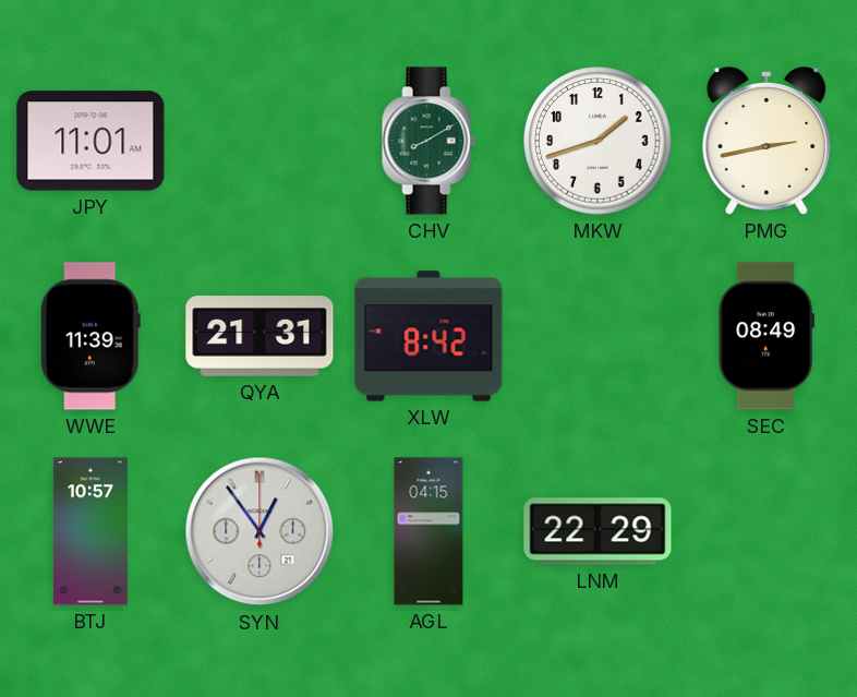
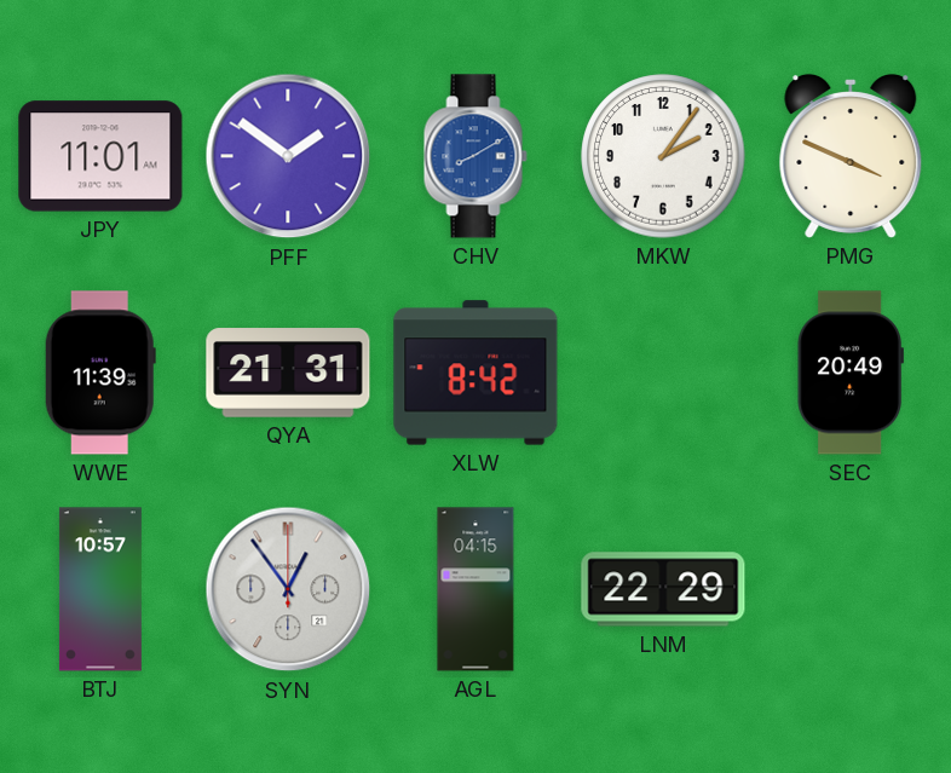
PFF: none -> 1:51
CHV dial: green -> blue
MKW: 1:42 -> 2:06
PMG: 2:43 -> 3:49
SEC: 08:49 -> 20:49
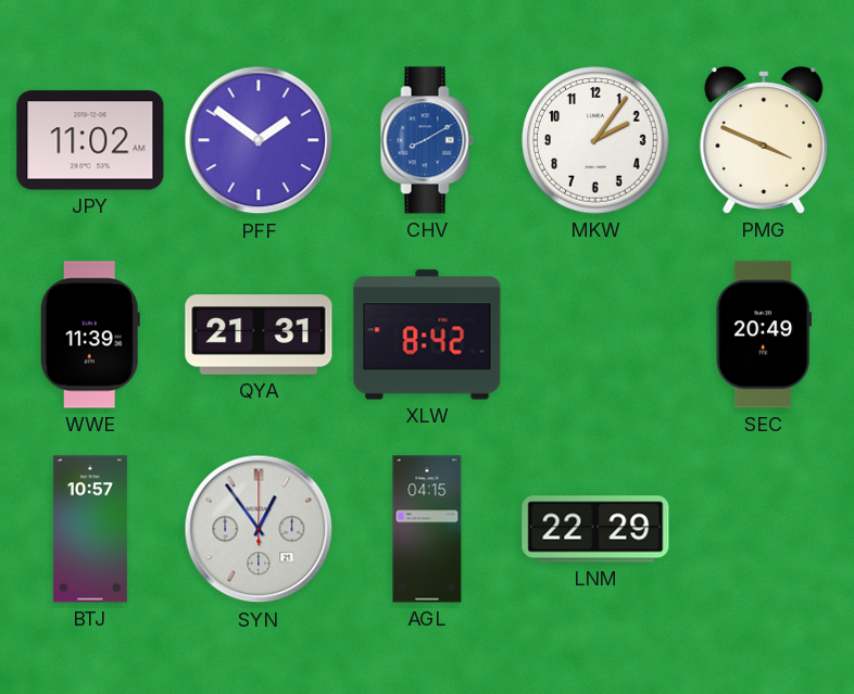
JPY: 11:01 -> 11:02
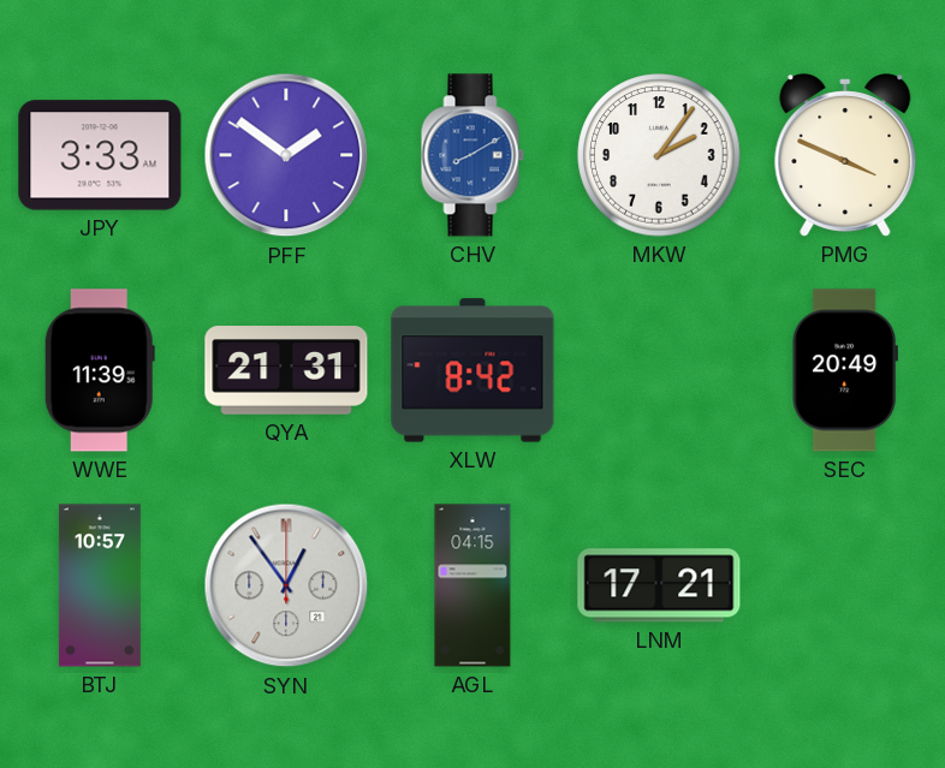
JPY: 11:02 -> 3:33
LNM: 22:29 -> 17:21
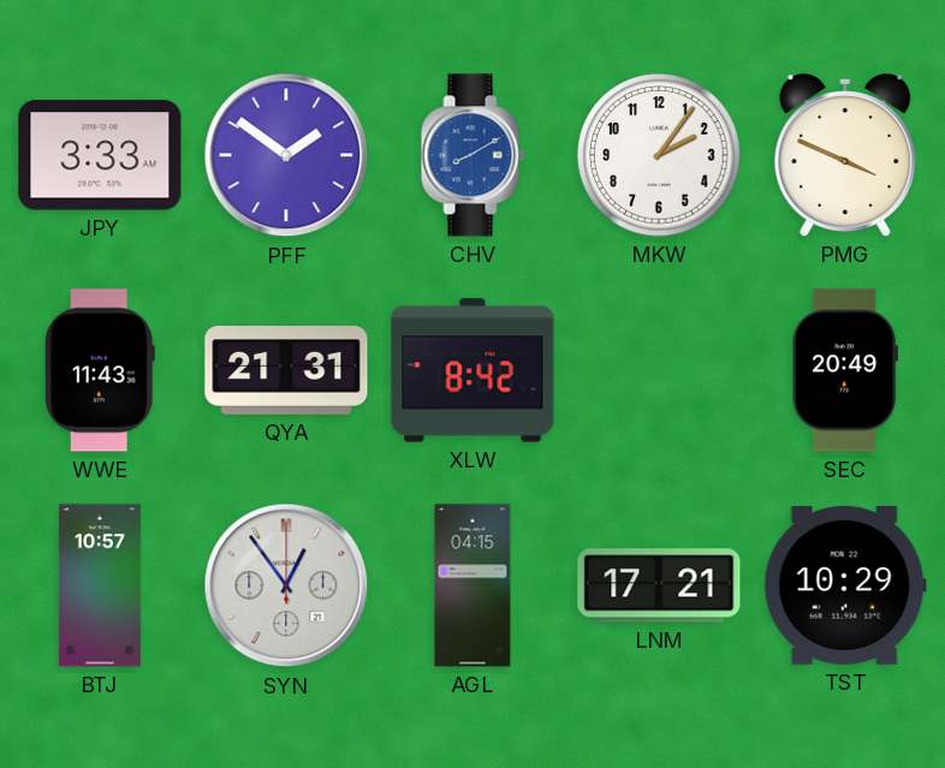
WWE: 11:39 -> 11:43
TST: none -> 10:29
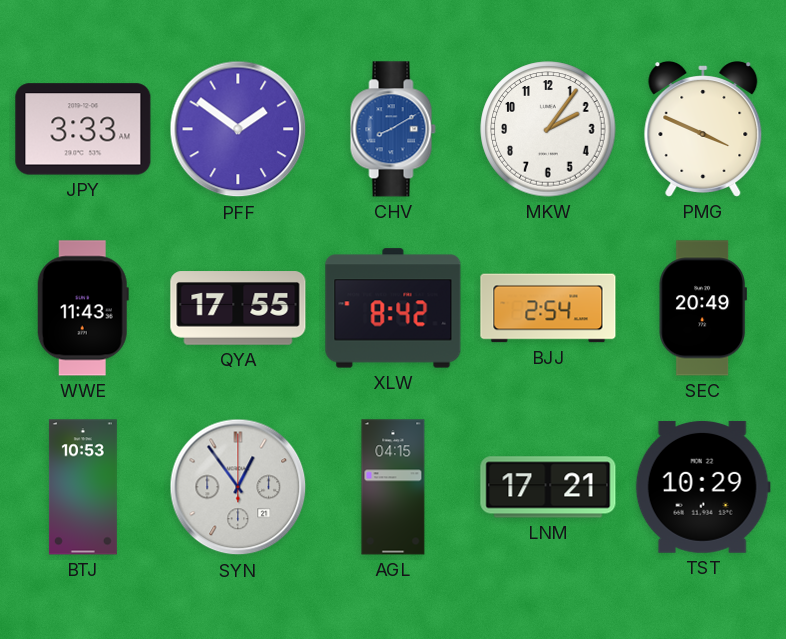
QYA: 21:31 -> 17:55
BJJ: none -> 2:54
BTJ: 10:57 -> 10:53
